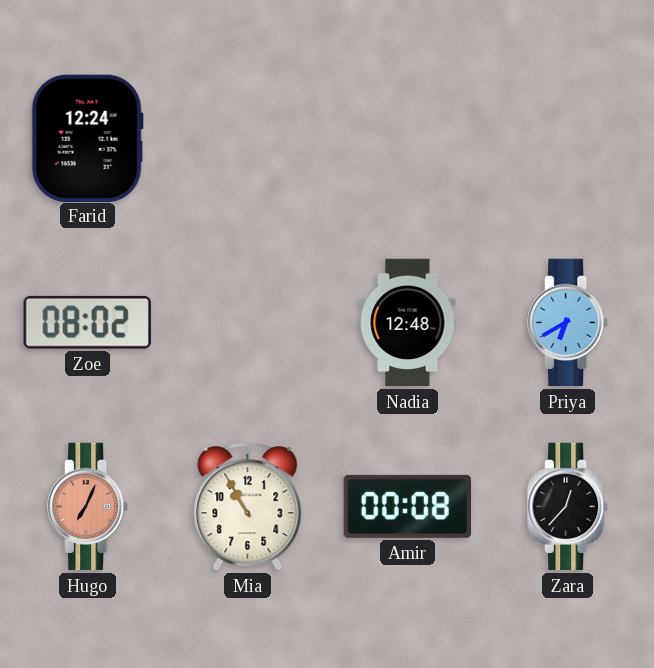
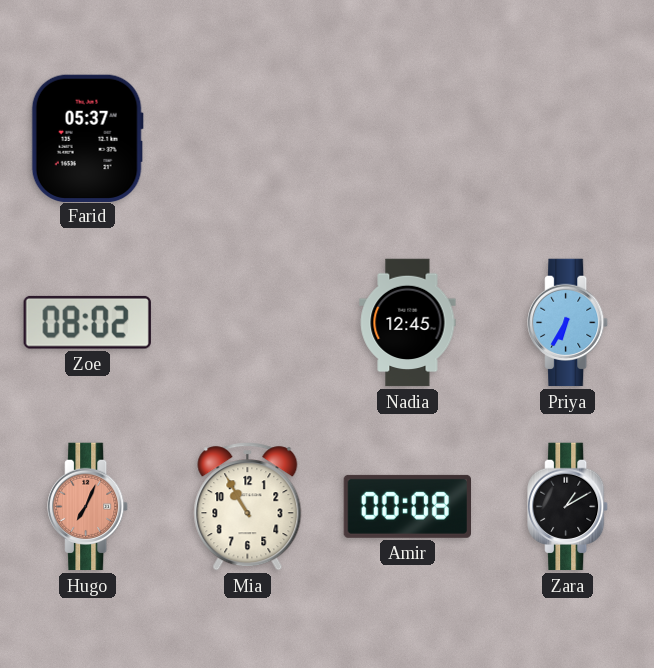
Farid: 12:24 -> 05:37
Nadia: 12:48 -> 12:45
Priya: 6:40 -> 6:35
Zara: 12:37 -> 1:10
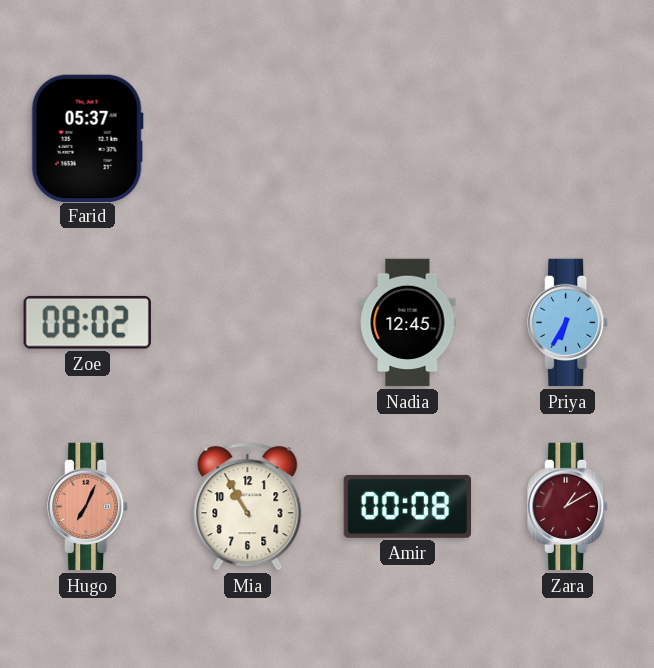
Zara dial: black -> burgundy
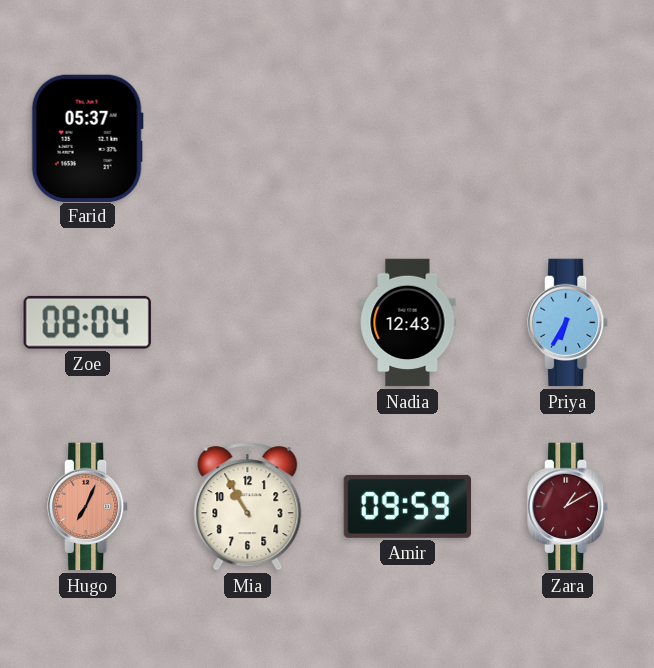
Zoe: 08:02 -> 08:04
Nadia: 12:45 -> 12:43
Amir: 00:08 -> 09:59
